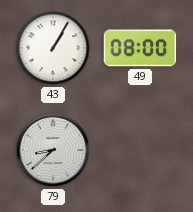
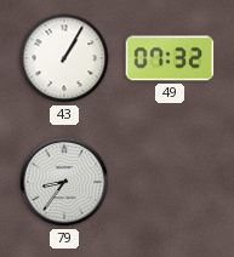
49: 08:00 -> 07:32
79: 8:38 -> 8:36
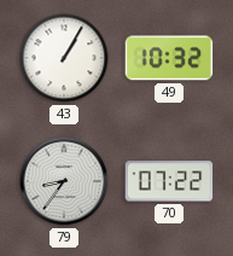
49: 07:32 -> 10:32
70: none -> 07:22
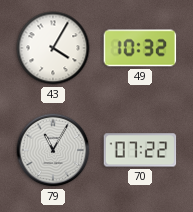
43: 1:05 -> 4:05
79: 8:36 -> 11:05
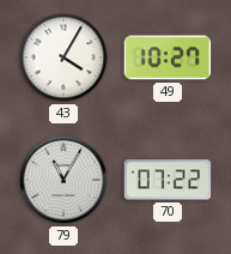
49: 10:32 -> 10:27
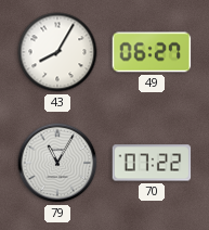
43: 4:05 -> 8:05
49: 10:27 -> 06:27
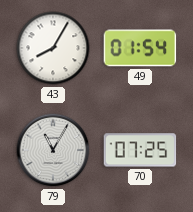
49: 06:27 -> 01:54
70: 07:22 -> 07:25
